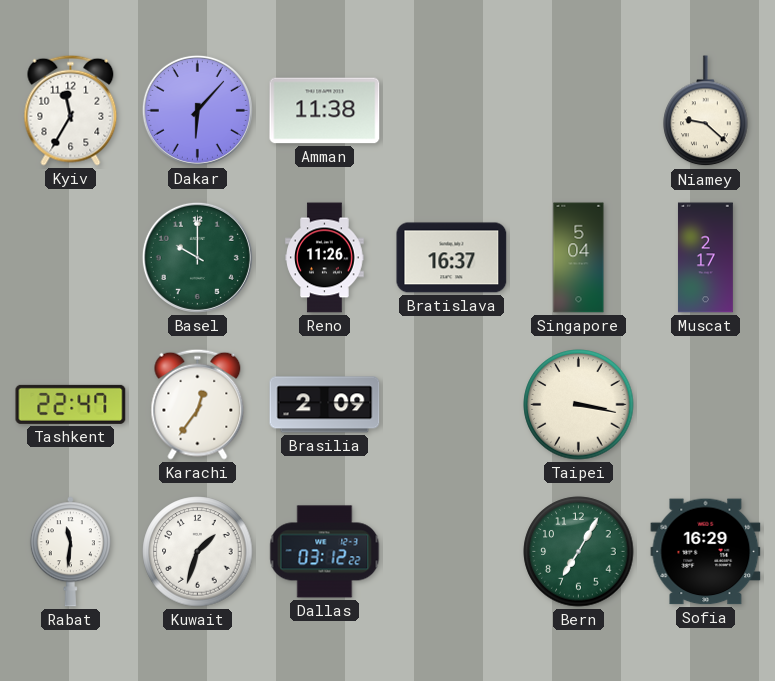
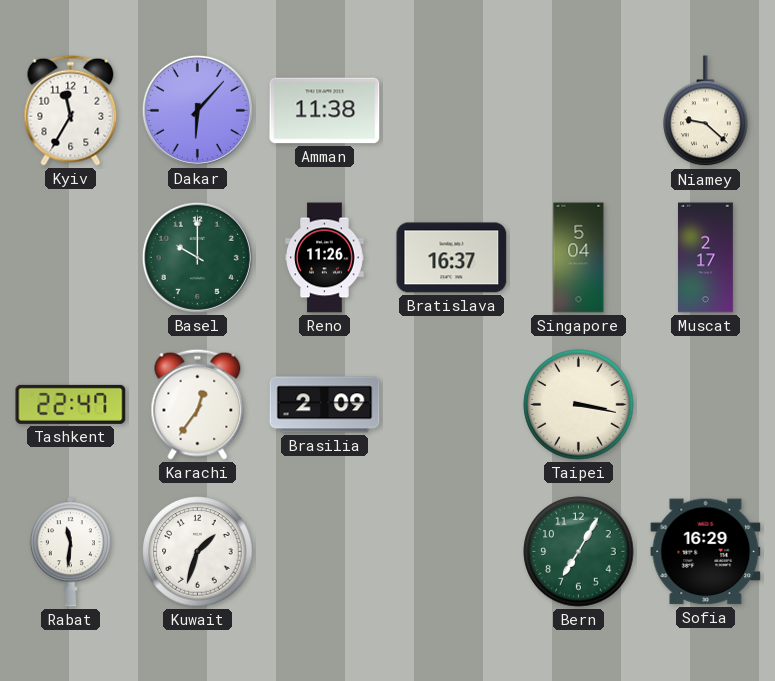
Dallas: 03:12 -> none
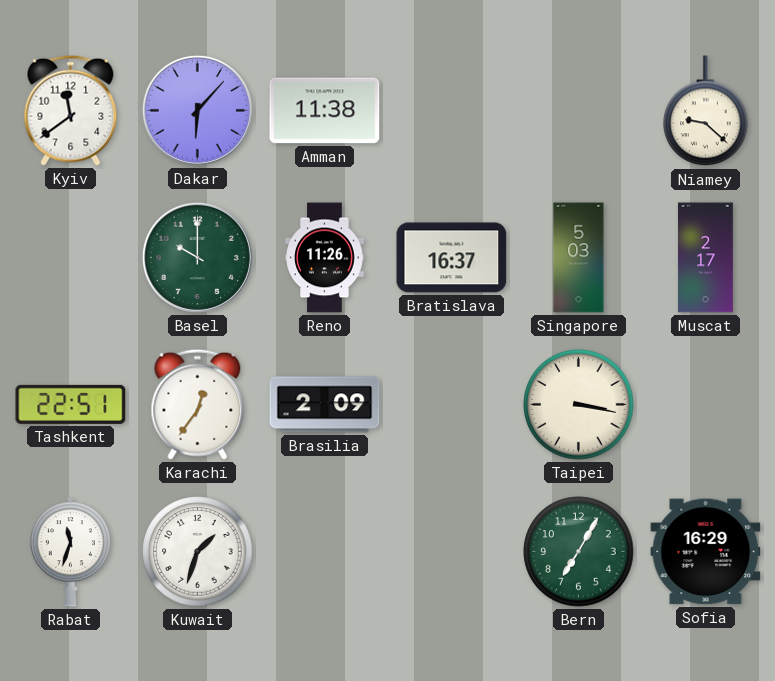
Kyiv: 11:35 -> 11:39
Singapore: 5:04 -> 5:03
Tashkent: 22:47 -> 22:51
Rabat: 11:31 -> 11:33
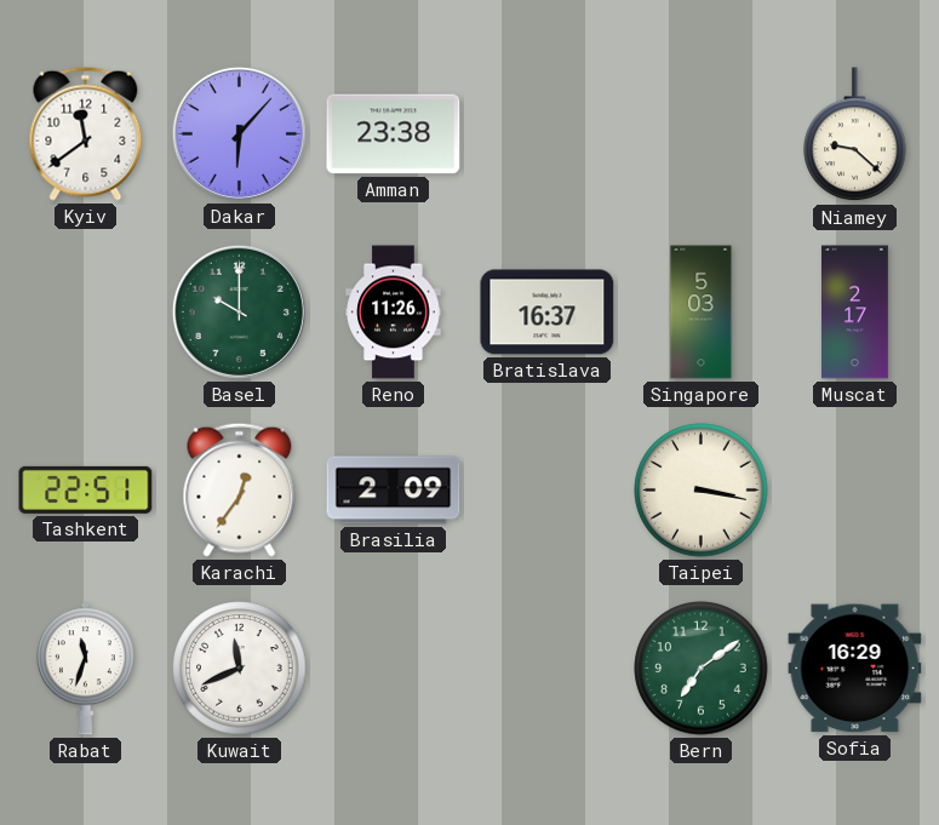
Amman: 11:38 -> 23:38
Kuwait: 1:33 -> 11:41
Bern: 7:05 -> 7:09
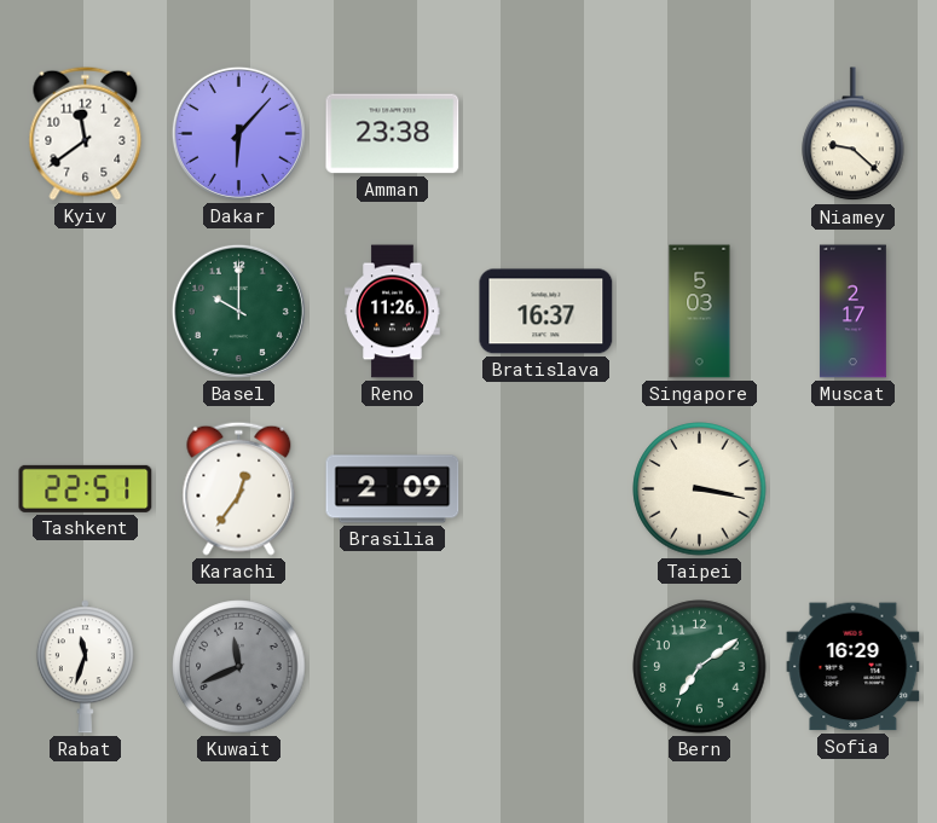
Kuwait dial: white -> grey
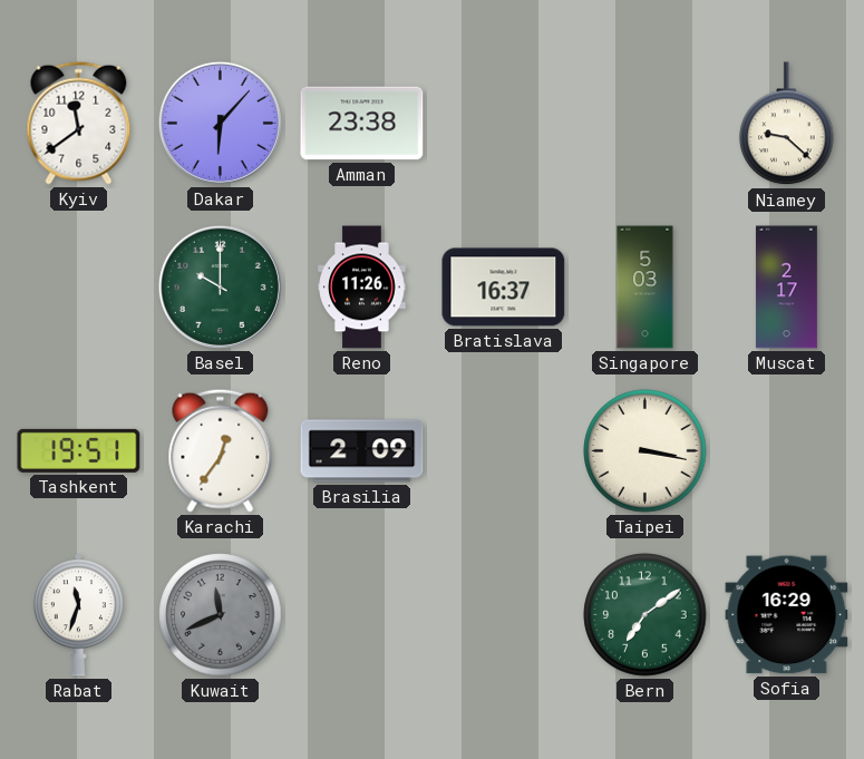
Tashkent: 22:51 -> 19:51
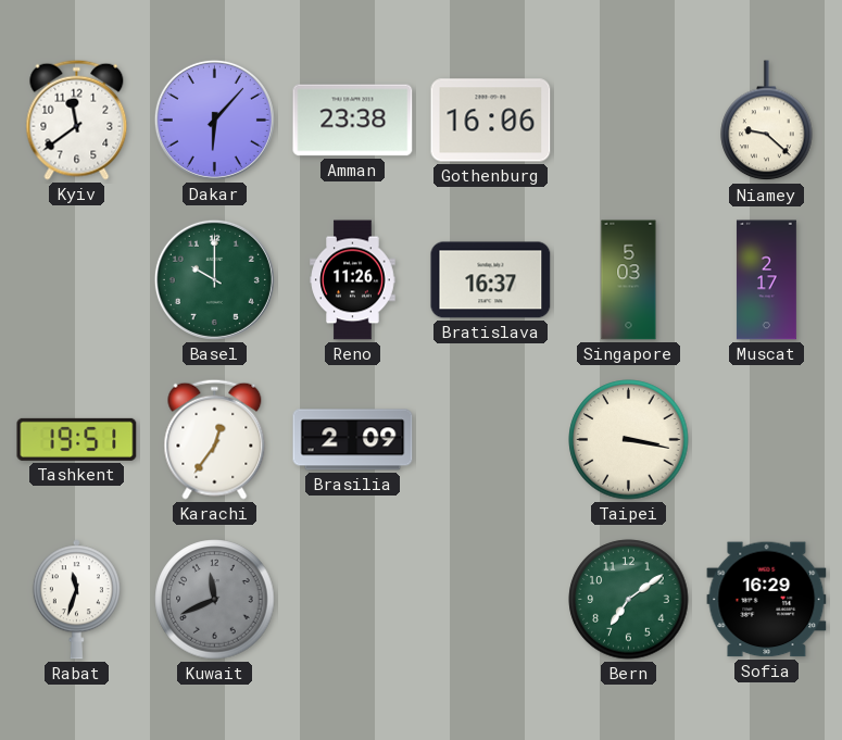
Gothenburg: none -> 16:06
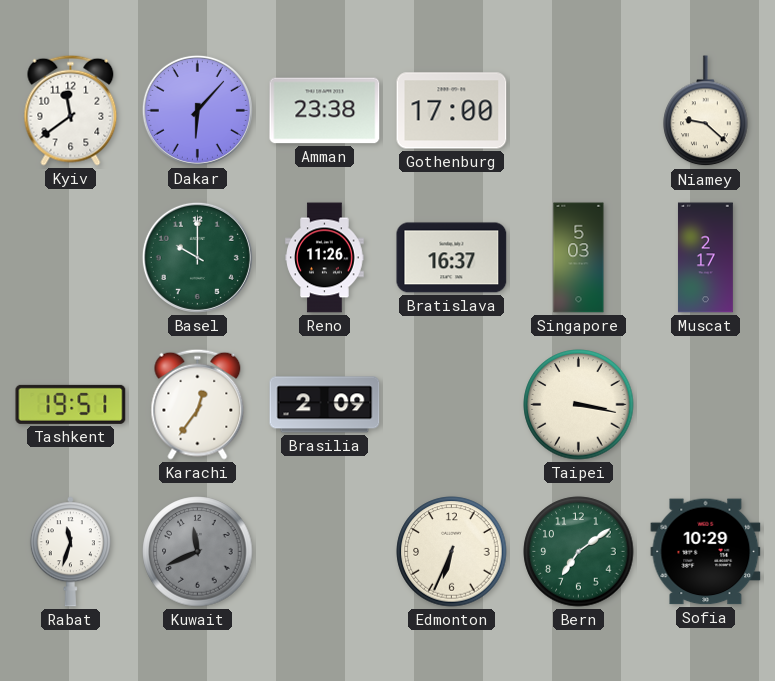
Gothenburg: 16:06 -> 17:00
Edmonton: none -> 6:34
Sofia: 16:29 -> 10:29
